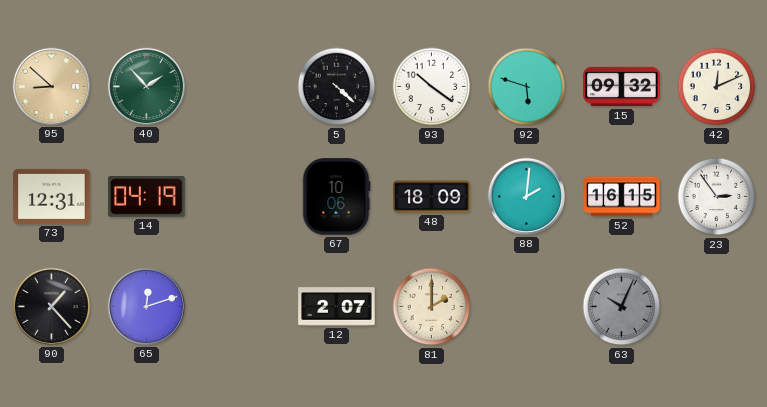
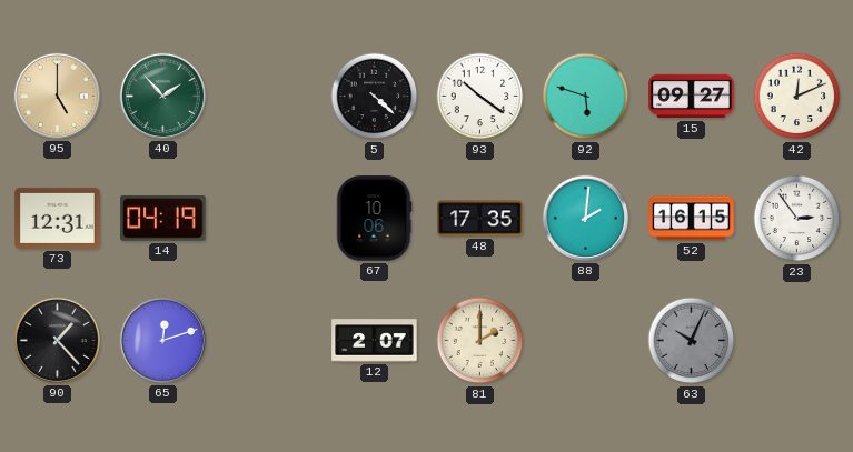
95: 8:52 -> 5:00
15: 09:32 -> 09:27
48: 18:09 -> 17:35
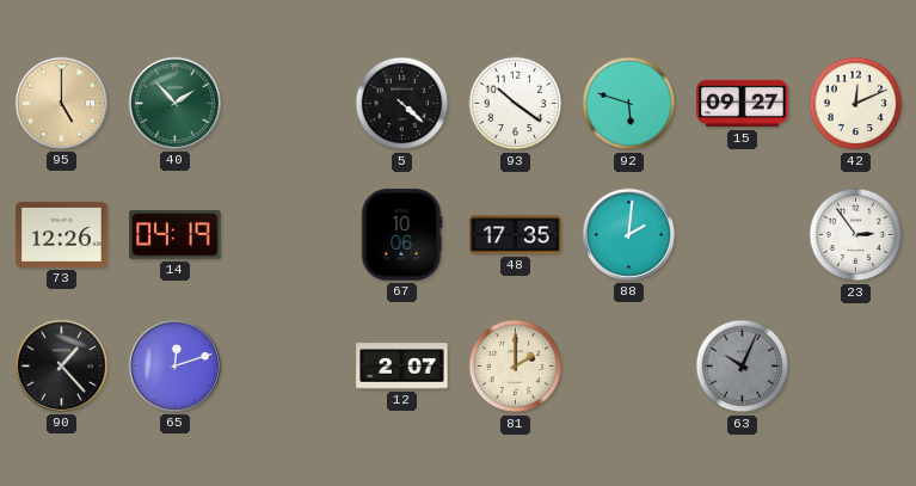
73: 12:31 -> 12:26
52: 16:15 -> none
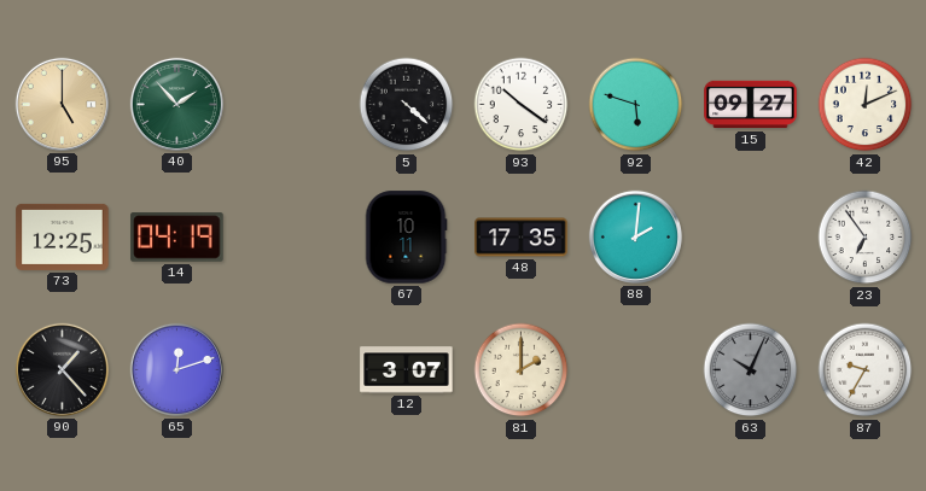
73: 12:26 -> 12:25
67: 10:06 -> 10:11
23: 2:54 -> 6:54
12: 2:07 -> 3:07
87: none -> 9:35
